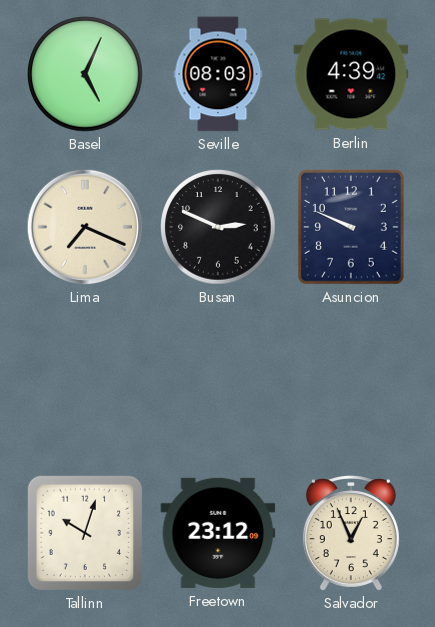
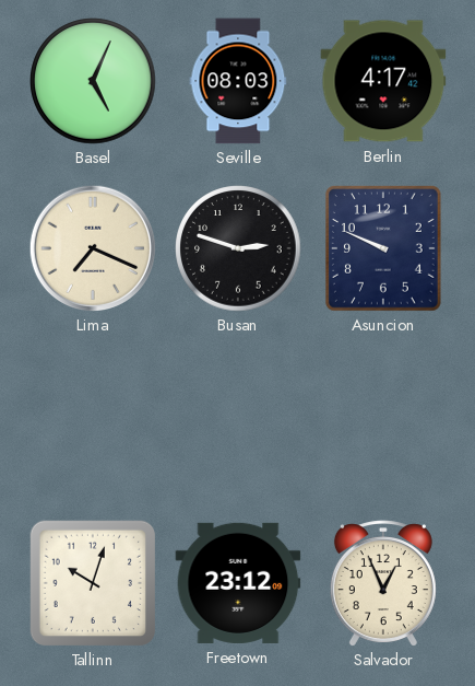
Berlin: 4:39 -> 4:17
Busan: 2:49 -> 2:48
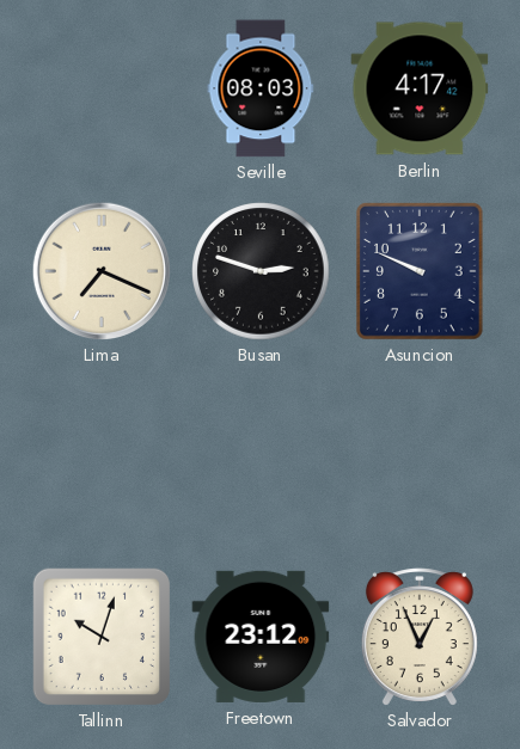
Basel: 5:04 -> none
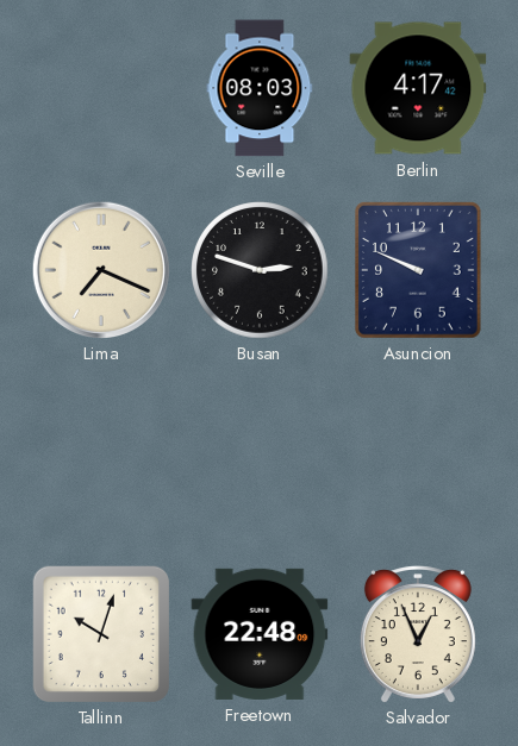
Freetown: 23:12 -> 22:48
